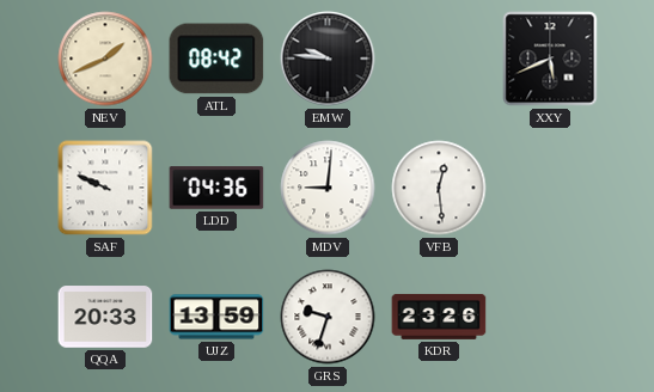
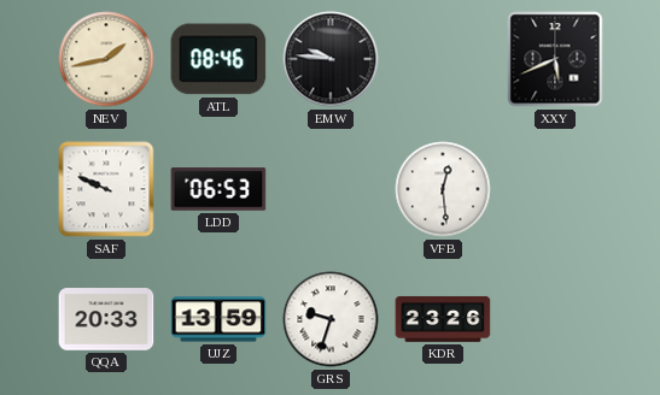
NEV: 1:41 -> 1:43
ATL: 08:42 -> 08:46
LDD: 04:36 -> 06:53
MDV: 9:01 -> none
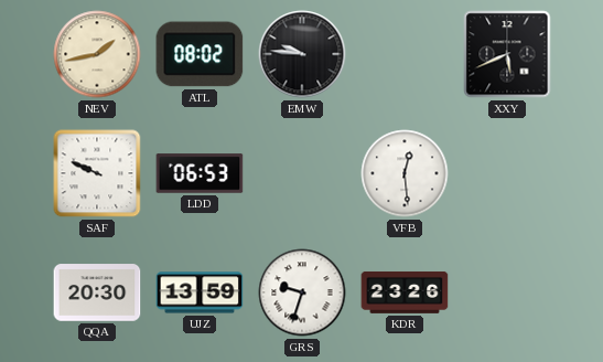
ATL: 08:46 -> 08:02
QQA: 20:33 -> 20:30
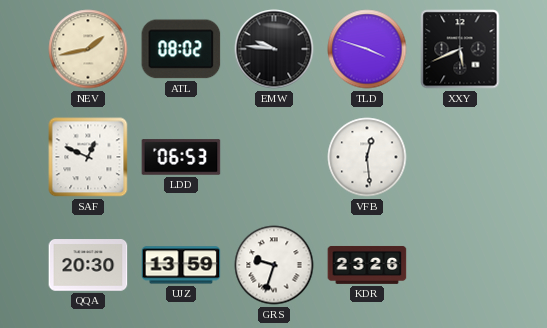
TLD: none -> 3:48
SAF: 9:49 -> 12:49
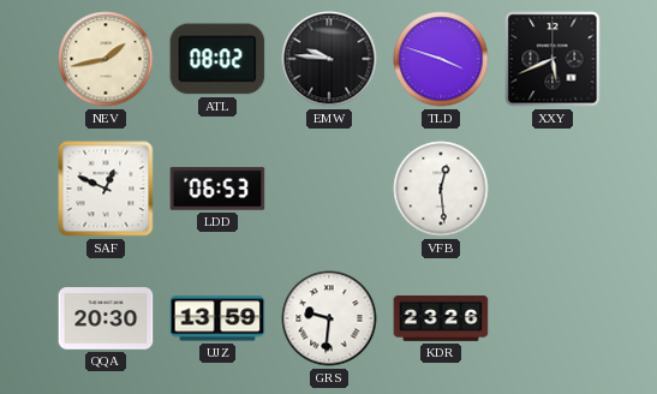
GRS: 9:33 -> 9:31
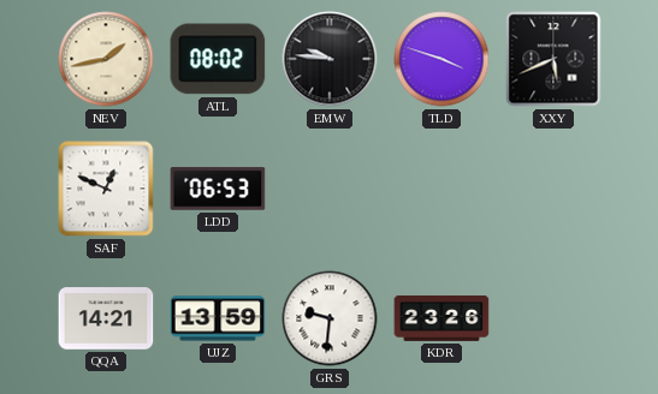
VFB: 12:29 -> none
QQA: 20:30 -> 14:21
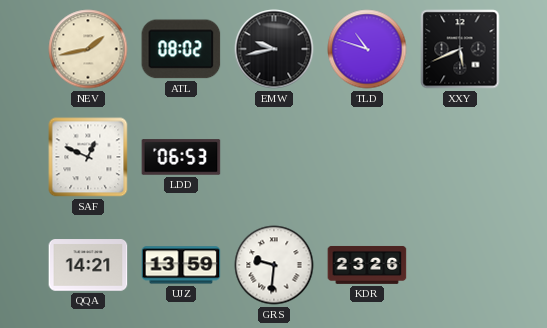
EMW: 9:46 -> 9:43
TLD: 3:48 -> 10:48
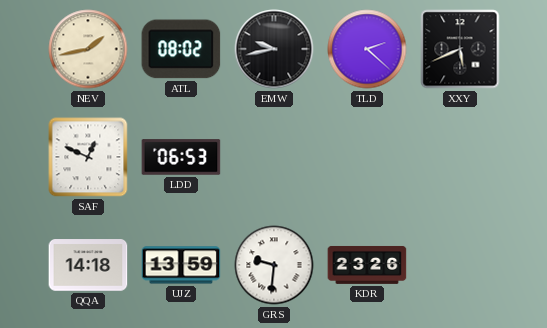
TLD: 10:48 -> 2:22
QQA: 14:21 -> 14:18
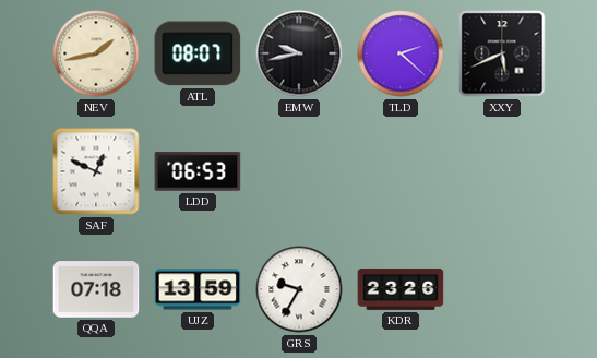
ATL: 08:02 -> 08:07
QQA: 14:18 -> 07:18
GRS: 9:31 -> 9:35
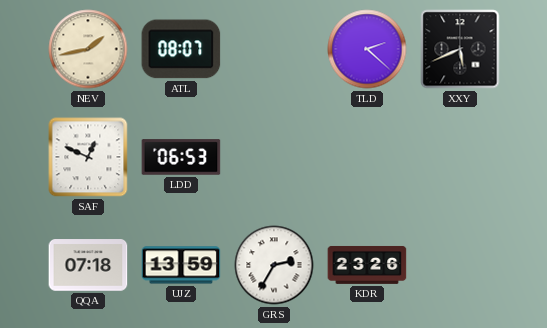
EMW: 9:43 -> none
GRS: 9:35 -> 2:35
